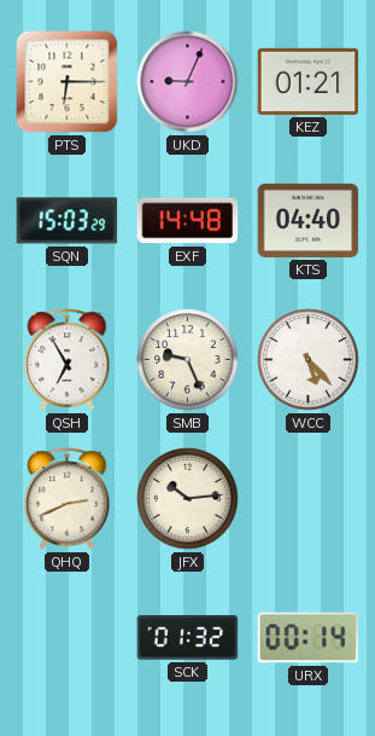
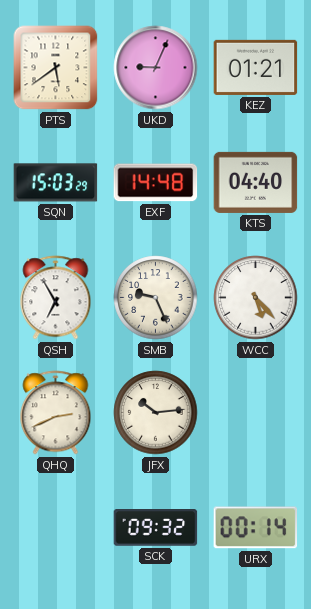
PTS: 6:15 -> 5:39
SCK: 01:32 -> 09:32
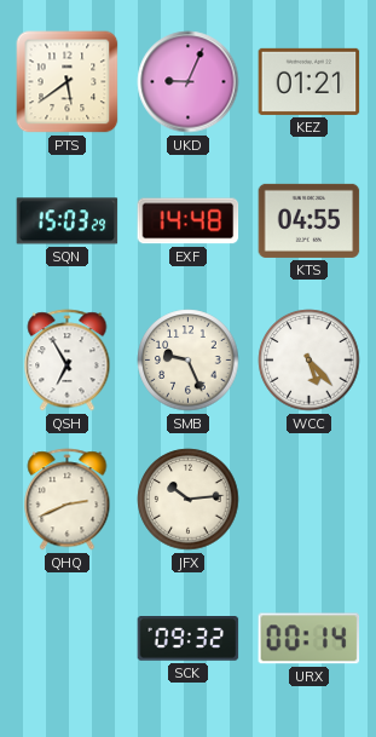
KTS: 04:40 -> 04:55
